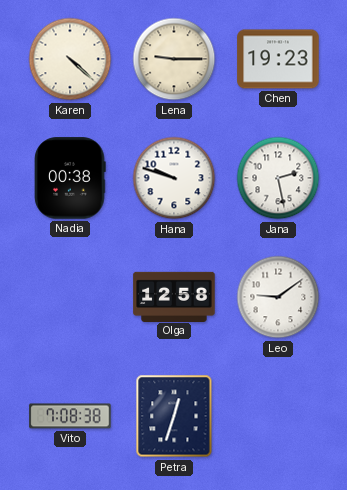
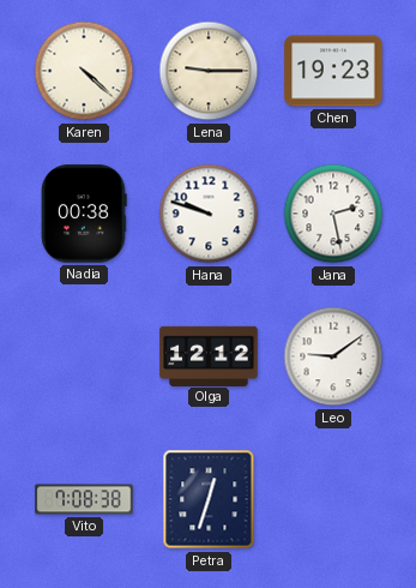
Olga: 12:58 -> 12:12
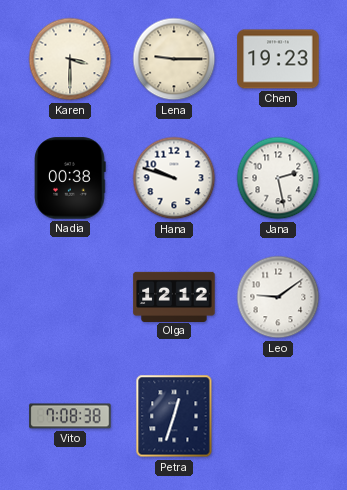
Karen: 4:22 -> 3:30
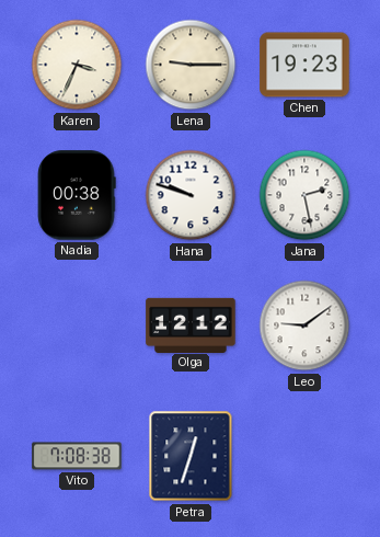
Karen: 3:30 -> 3:34
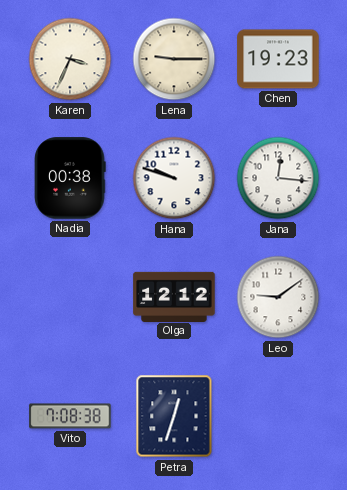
Jana: 2:28 -> 12:16
